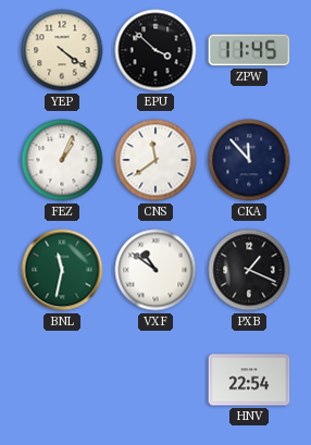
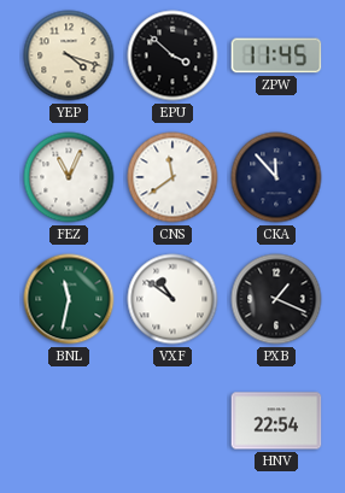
YEP: 4:21 -> 4:18
FEZ: 1:04 -> 11:04
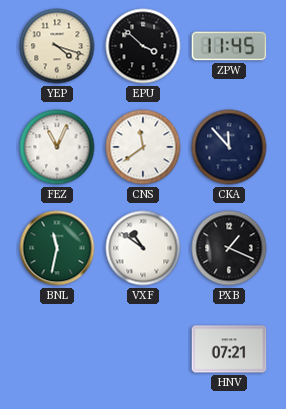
HNV: 22:54 -> 07:21
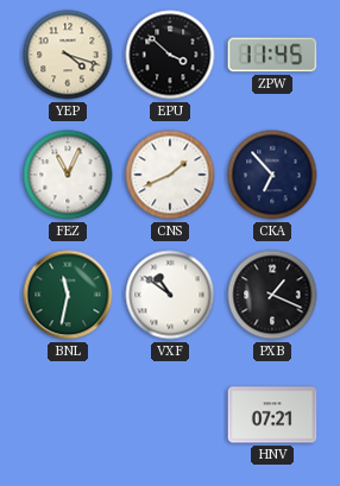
CNS: 11:39 -> 1:41
CKA: 11:53 -> 6:53
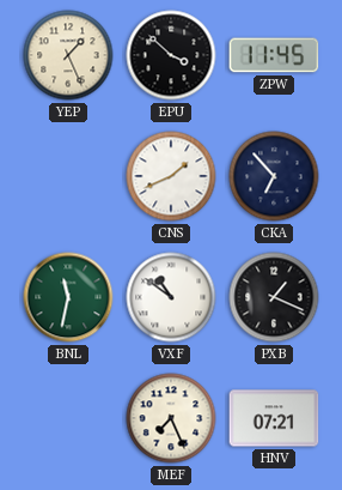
YEP: 4:18 -> 1:26
FEZ: 11:04 -> none
MEF: none -> 7:26
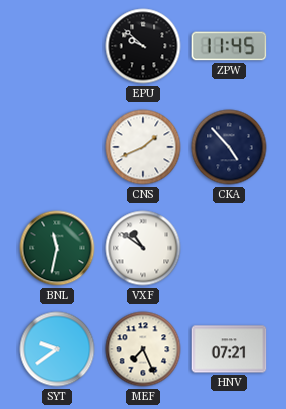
YEP: 1:26 -> none
EPU: 3:52 -> 9:52
CKA: 6:53 -> 4:53
PXB: 1:19 -> none
SYT: none -> 9:39
